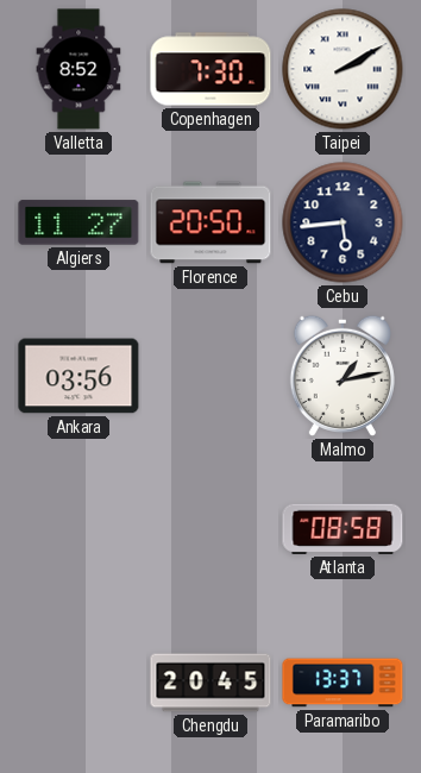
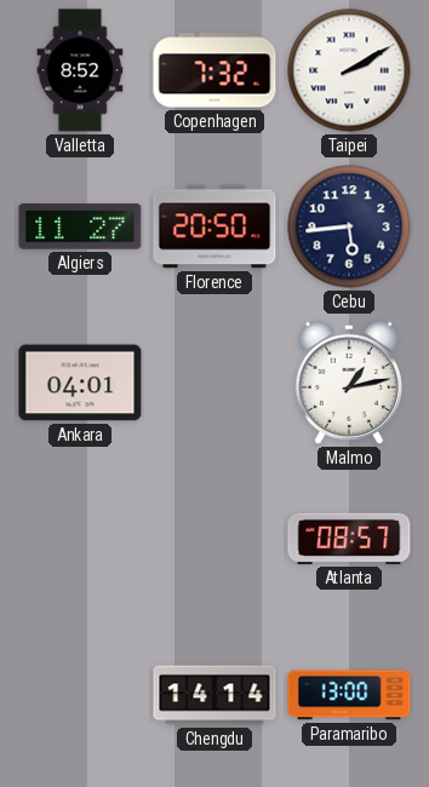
Copenhagen: 7:30 -> 7:32
Ankara: 03:56 -> 04:01
Atlanta: 08:58 -> 08:57
Chengdu: 20:45 -> 14:14
Paramaribo: 13:37 -> 13:00
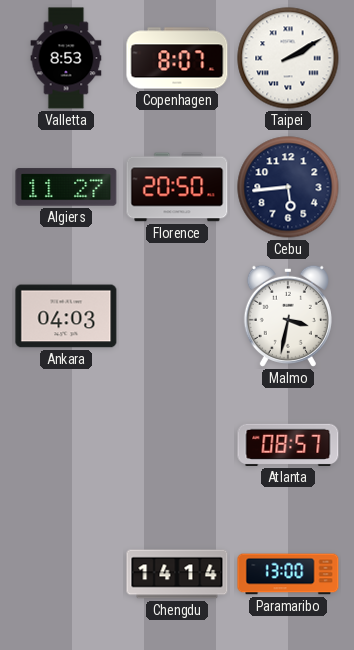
Valletta: 8:52 -> 8:53
Copenhagen: 7:32 -> 8:07
Ankara: 04:01 -> 04:03
Malmo: 1:13 -> 3:32
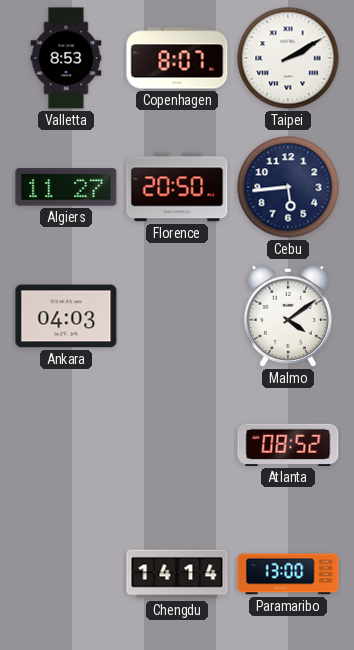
Malmo: 3:32 -> 4:09
Atlanta: 08:57 -> 08:52
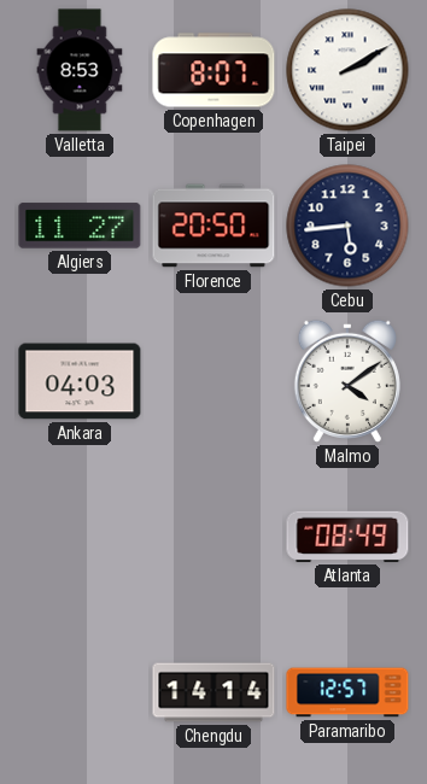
Atlanta: 08:52 -> 08:49
Paramaribo: 13:00 -> 12:57
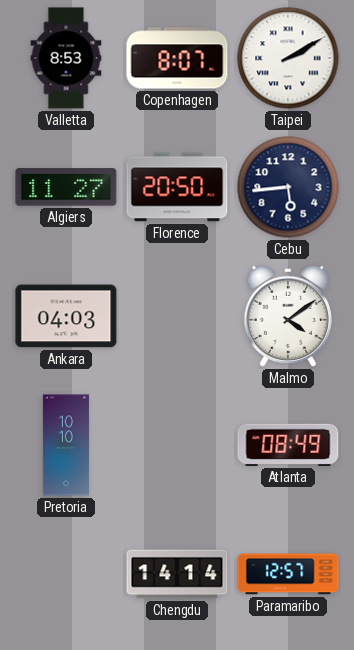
Pretoria: none -> 10:10
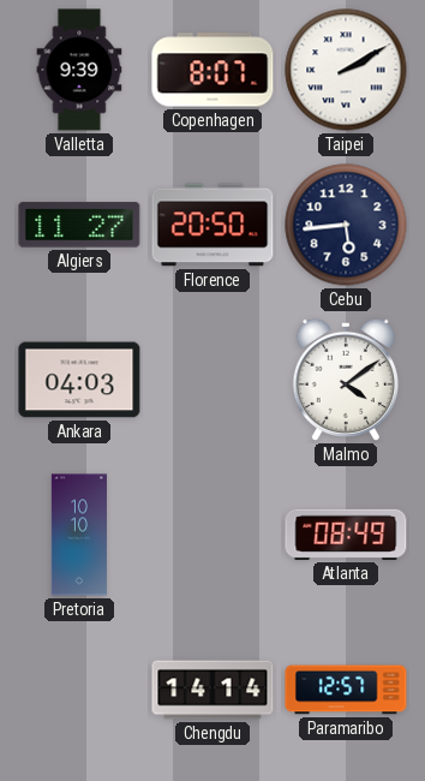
Valletta: 8:53 -> 9:39
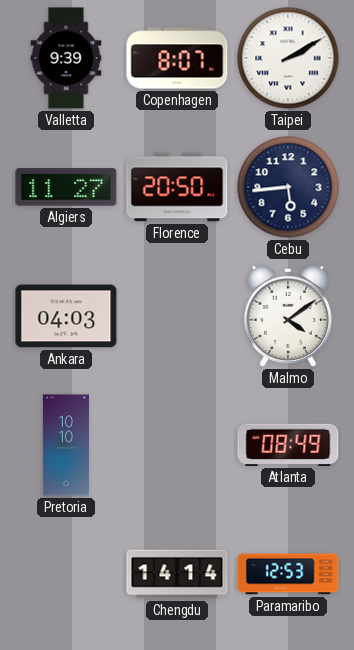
Paramaribo: 12:57 -> 12:53
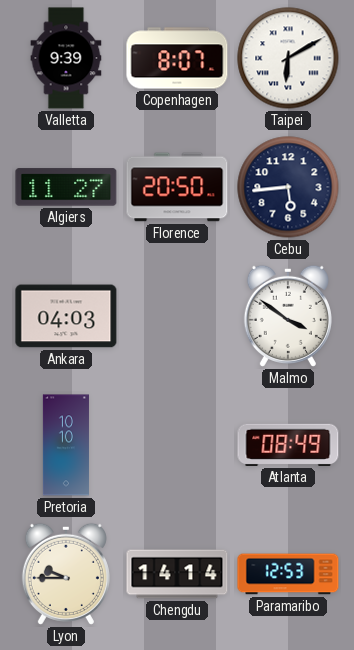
Taipei: 2:10 -> 6:10
Malmo: 4:09 -> 3:51
Lyon: none -> 9:45
